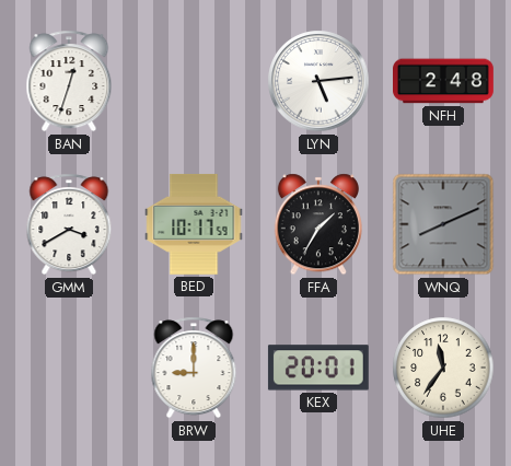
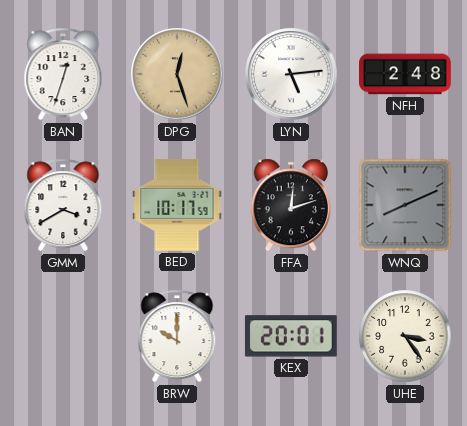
DPG: none -> 12:27
FFA: 1:35 -> 12:12
BRW: 9:00 -> 10:00
UHE: 11:36 -> 3:24
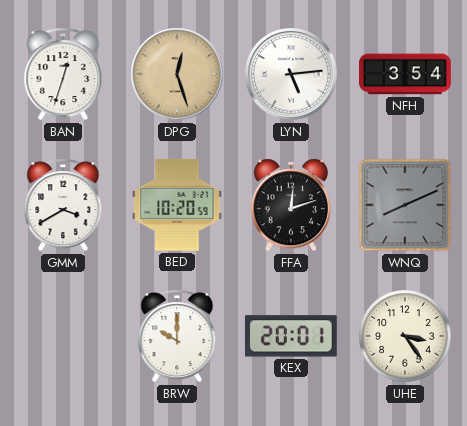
NFH: 2:48 -> 3:54
BED: 10:17 -> 10:20
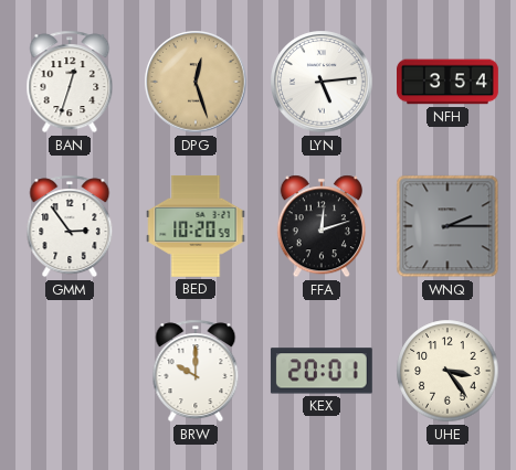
GMM: 3:40 -> 2:54
WNQ: 8:11 -> 2:15
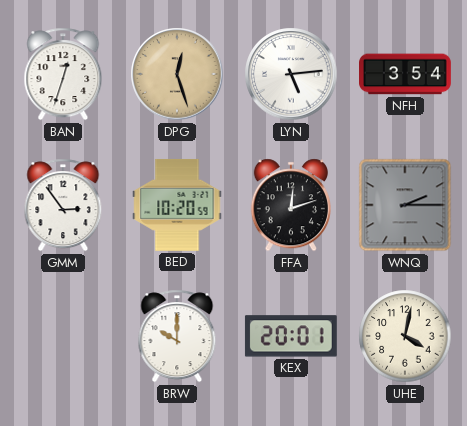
UHE: 3:24 -> 4:02
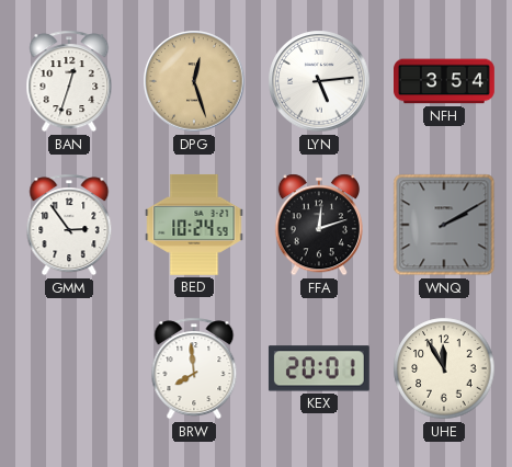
BED: 10:20 -> 10:24
WNQ: 2:15 -> 2:10
BRW: 10:00 -> 7:59
UHE: 4:02 -> 11:55
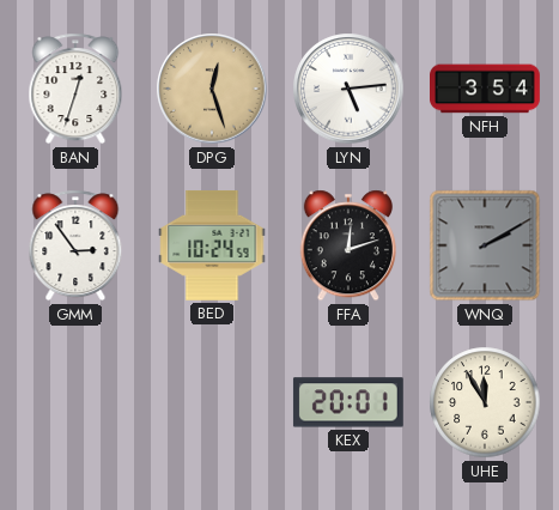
BRW: 7:59 -> none
